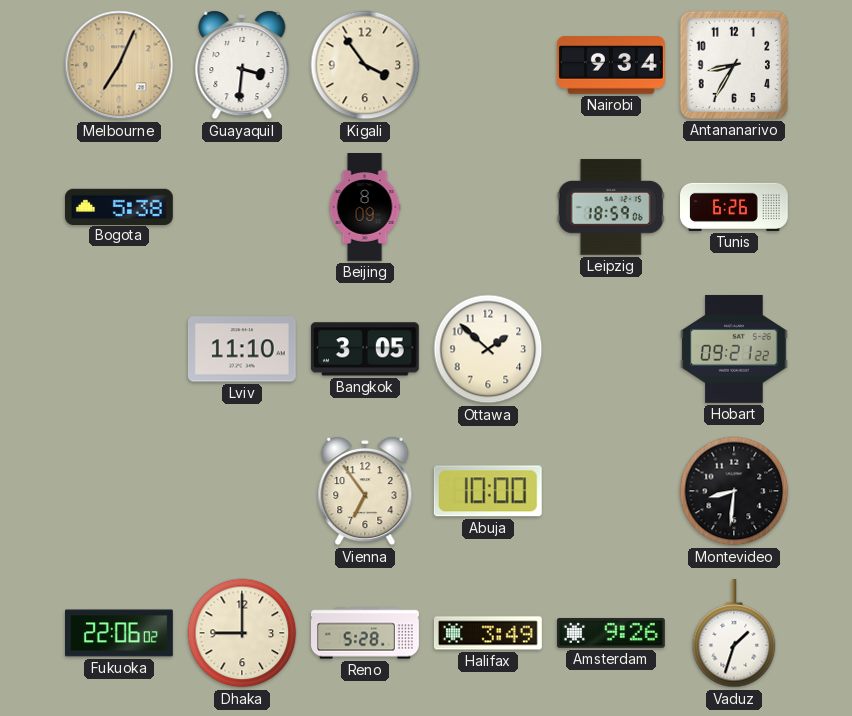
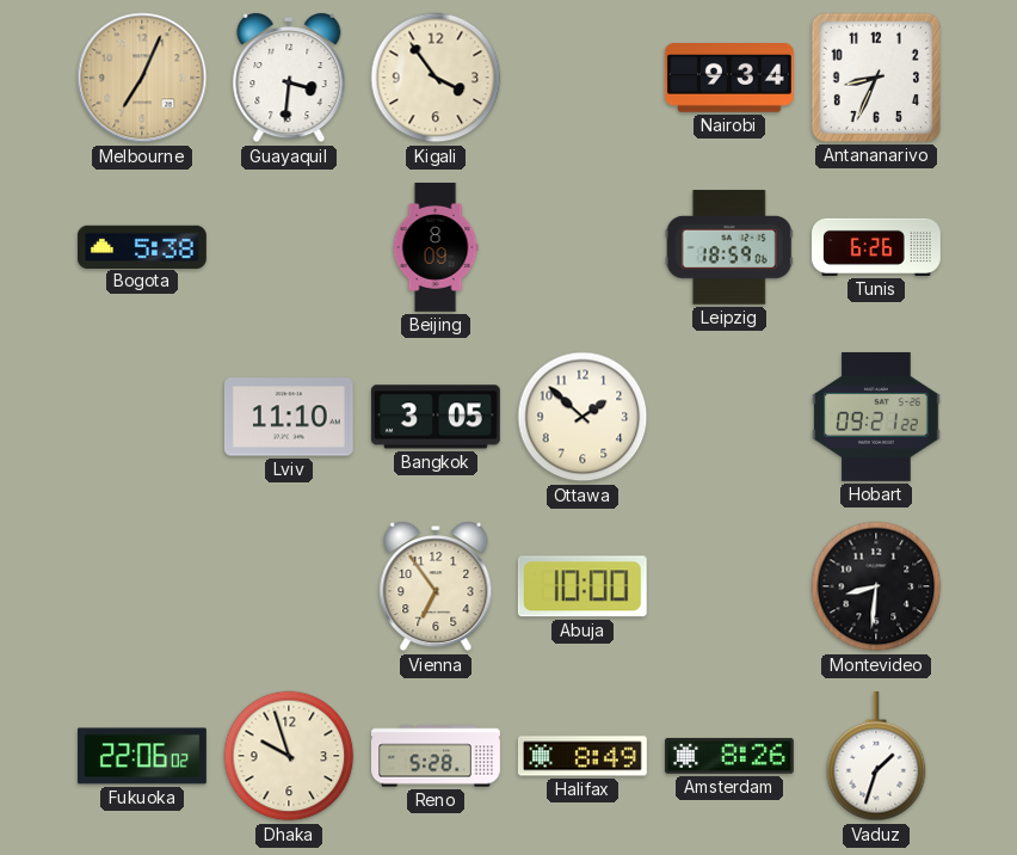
Antananarivo: 8:35 -> 8:34
Dhaka: 9:00 -> 9:57
Halifax: 3:49 -> 8:49
Amsterdam: 9:26 -> 8:26
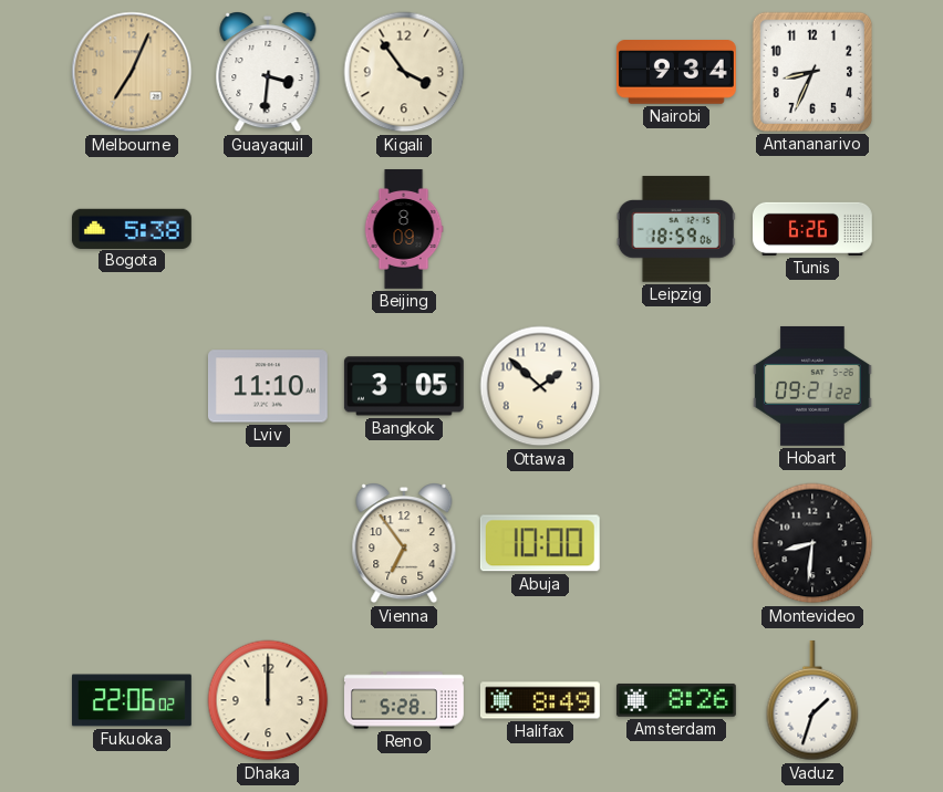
Dhaka: 9:57 -> 12:00
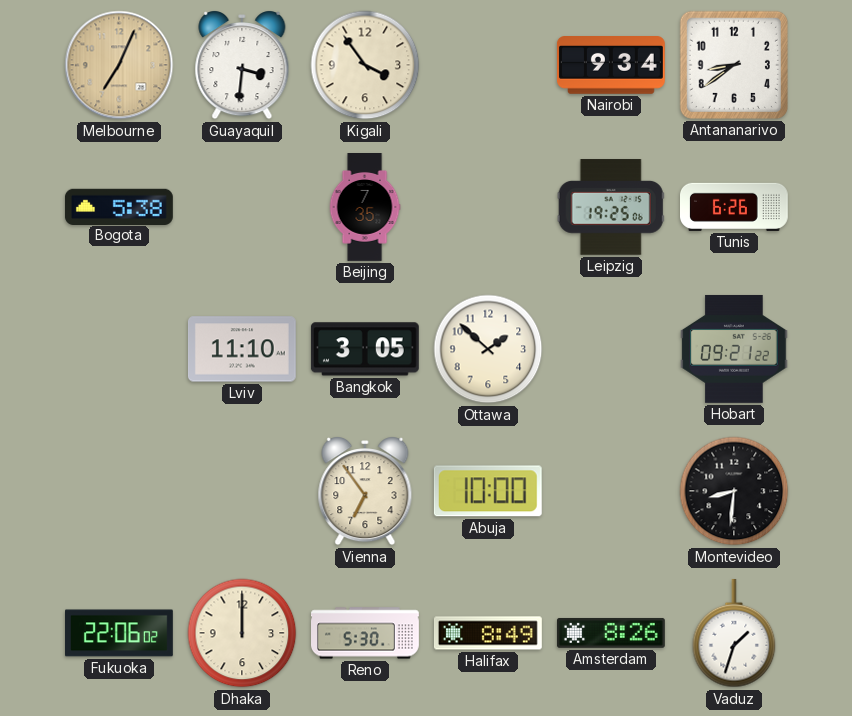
Antananarivo: 8:34 -> 8:39
Beijing: 8:09 -> 7:35
Leipzig: 18:59 -> 19:25
Reno: 5:28 -> 5:30
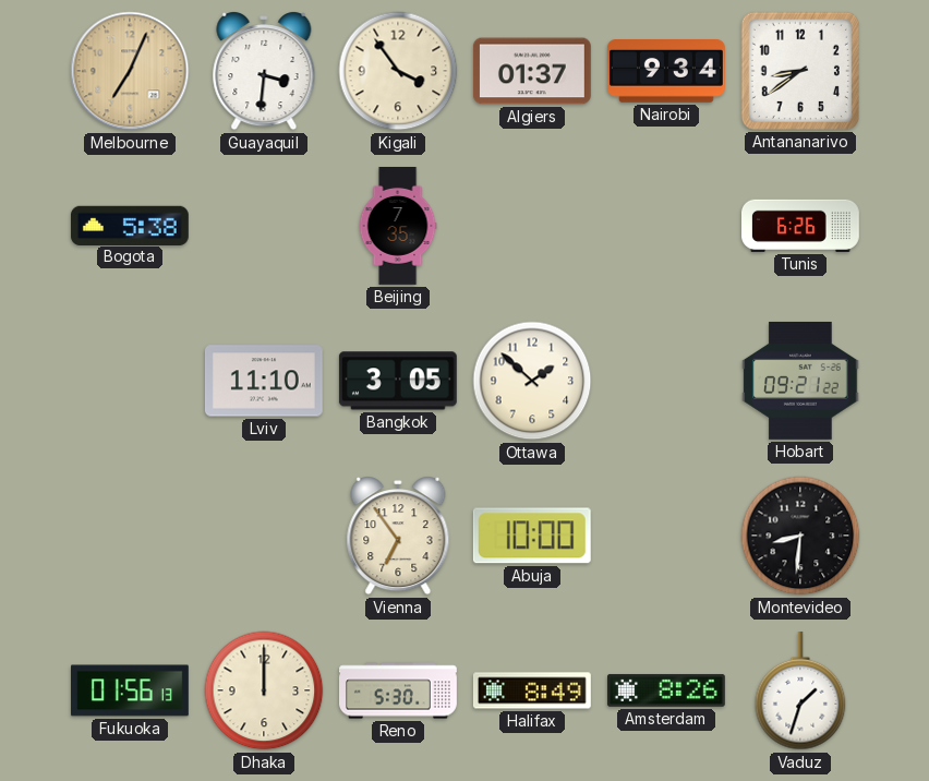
Algiers: none -> 01:37
Leipzig: 19:25 -> none
Fukuoka: 22:06 -> 01:56
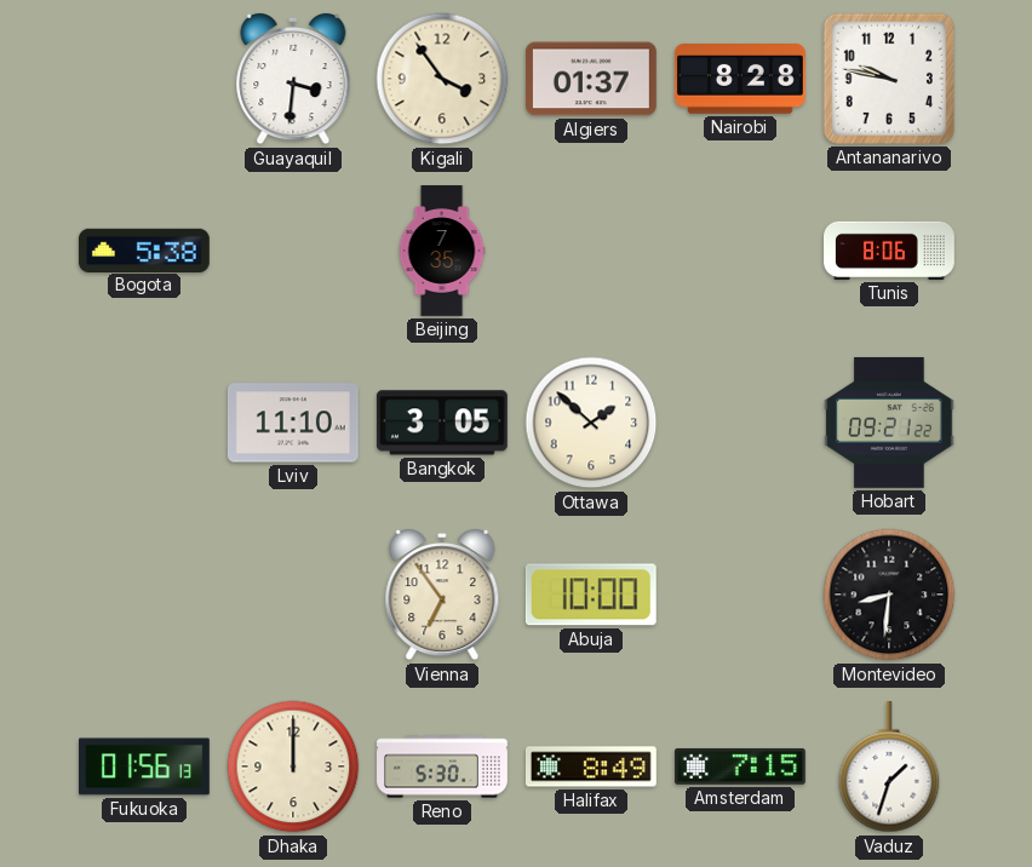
Melbourne: 7:04 -> none
Nairobi: 9:34 -> 8:28
Antananarivo: 8:39 -> 9:47
Tunis: 6:26 -> 8:06
Amsterdam: 8:26 -> 7:15
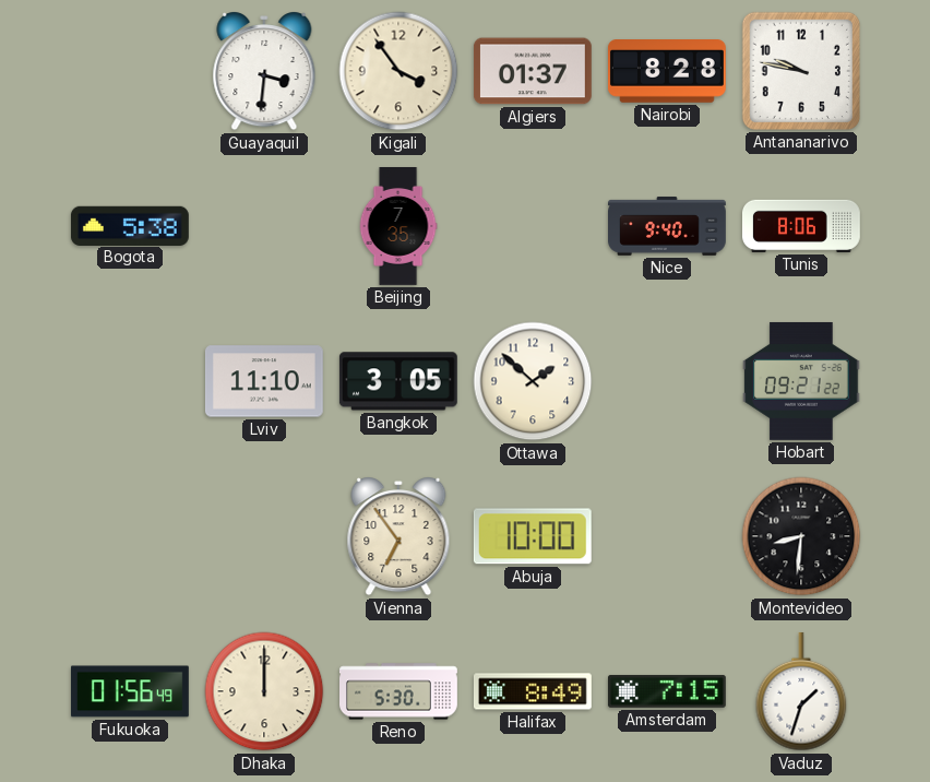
Nice: none -> 9:40
Fukuoka: 01:56:13 -> 01:56:49
